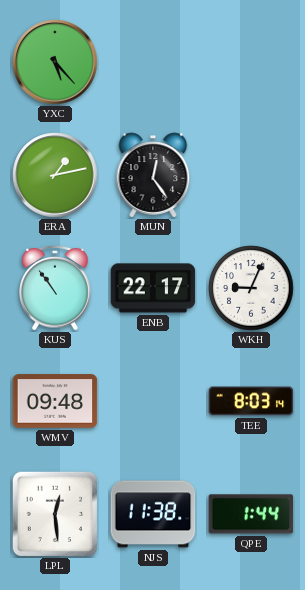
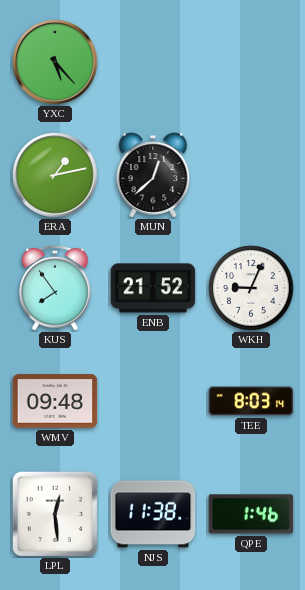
MUN: 12:24 -> 12:38
KUS: 10:54 -> 7:54
ENB: 22:17 -> 21:52
QPE: 1:44 -> 1:46
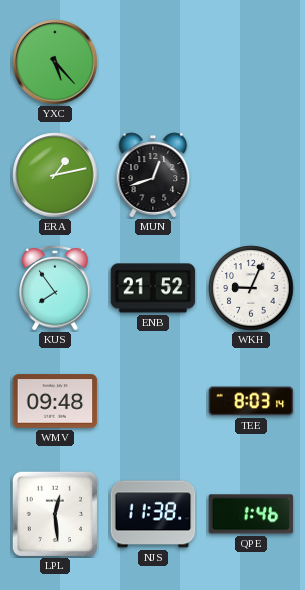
MUN: 12:38 -> 12:42
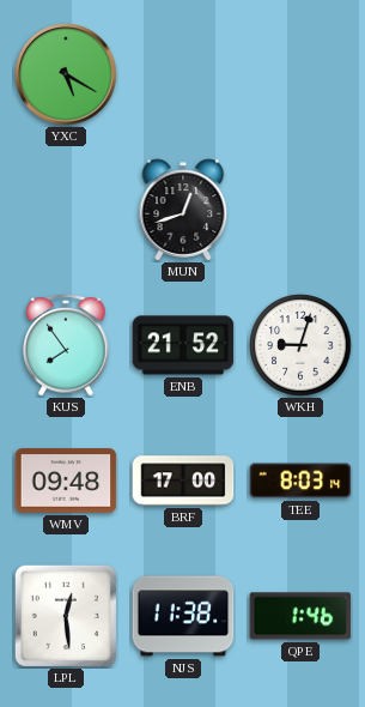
YXC: 5:23 -> 5:20
ERA: 1:13 -> none
WKH: 9:04 -> 9:03
BRF: none -> 17:00
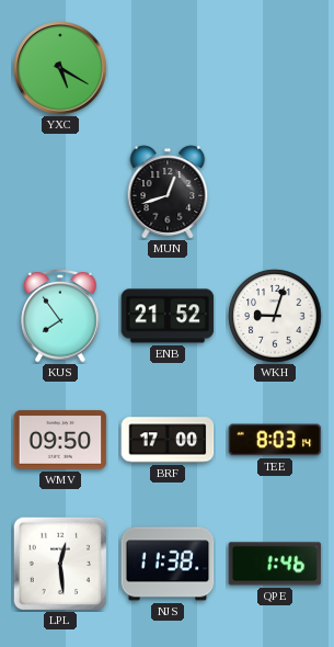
WMV: 09:48 -> 09:50
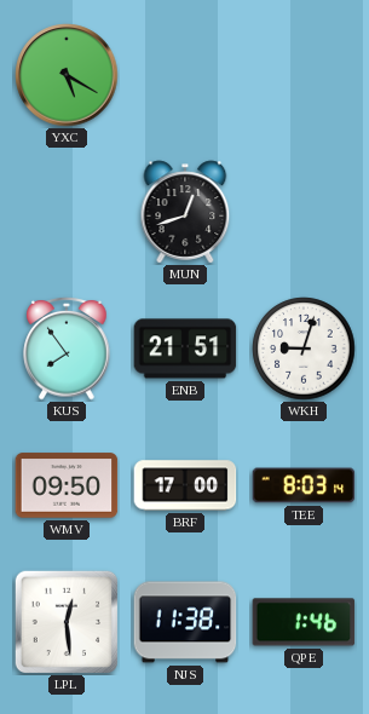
ENB: 21:52 -> 21:51
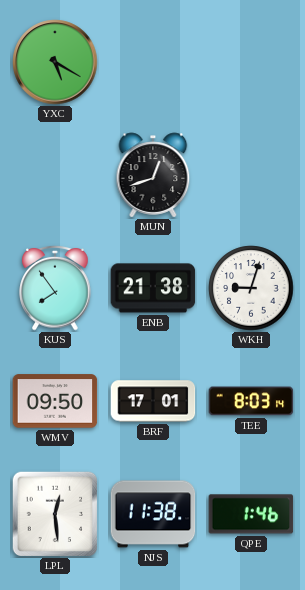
ENB: 21:51 -> 21:38
BRF: 17:00 -> 17:01
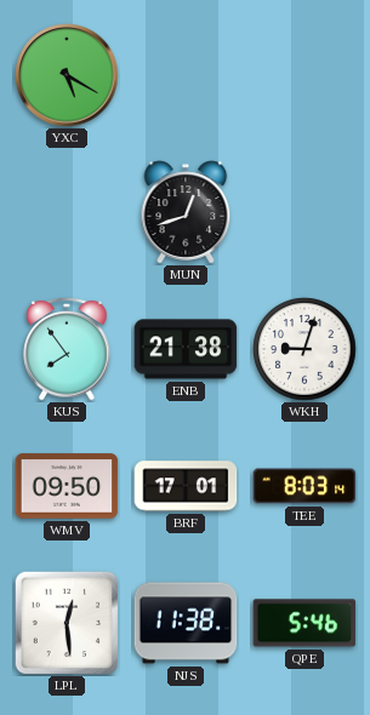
QPE: 1:46 -> 5:46
